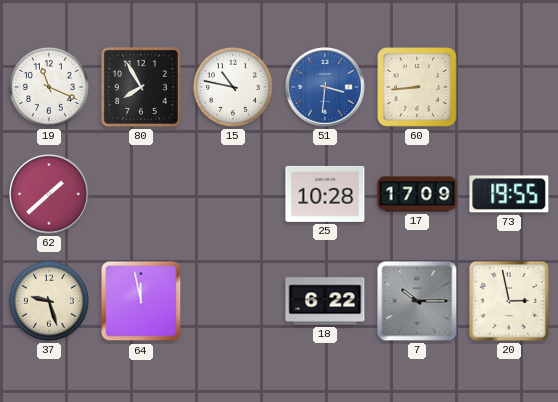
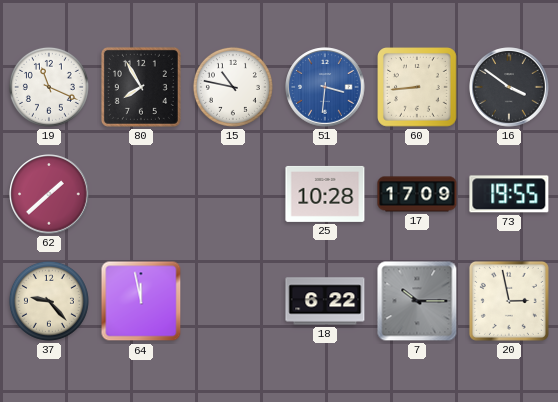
16: none -> 3:51
37: 9:27 -> 9:23
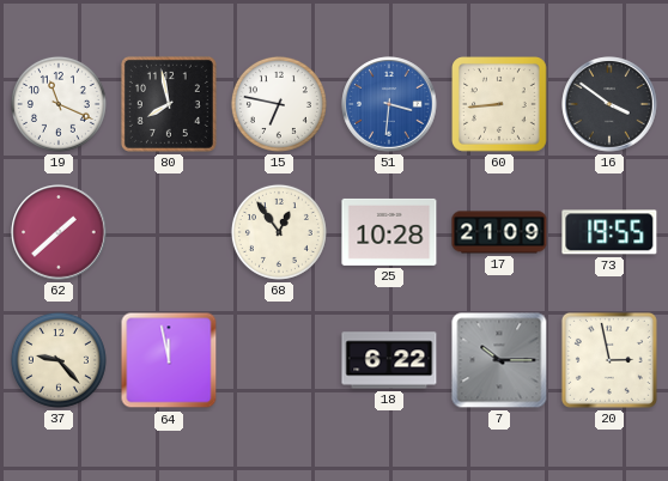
80: 7:55 -> 7:58
15: 10:47 -> 6:47
68: none -> 12:54
17: 17:09 -> 21:09
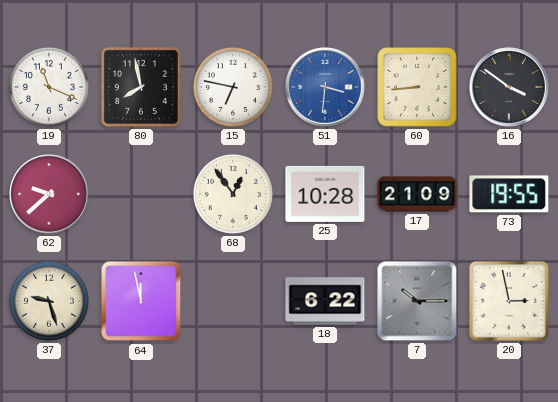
62: 1:38 -> 9:38
37: 9:23 -> 9:27
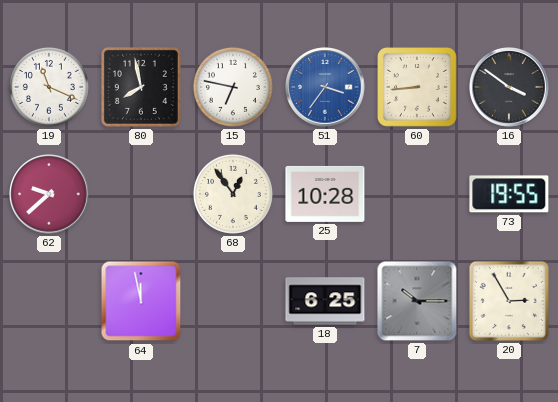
51: 3:31 -> 3:36
17: 21:09 -> none
37: 9:27 -> none
18: 6:22 -> 6:25
20: 2:58 -> 2:55
